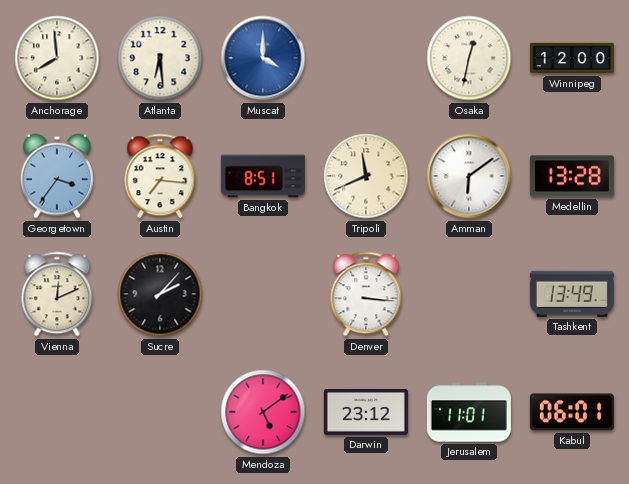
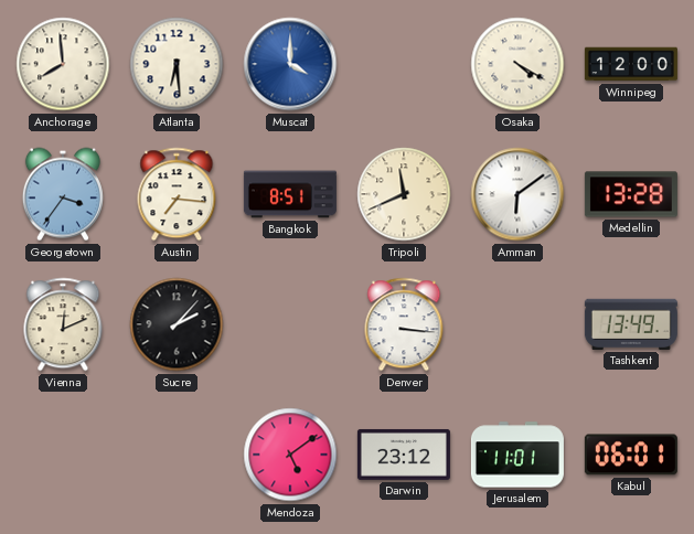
Osaka: 12:32 -> 4:20
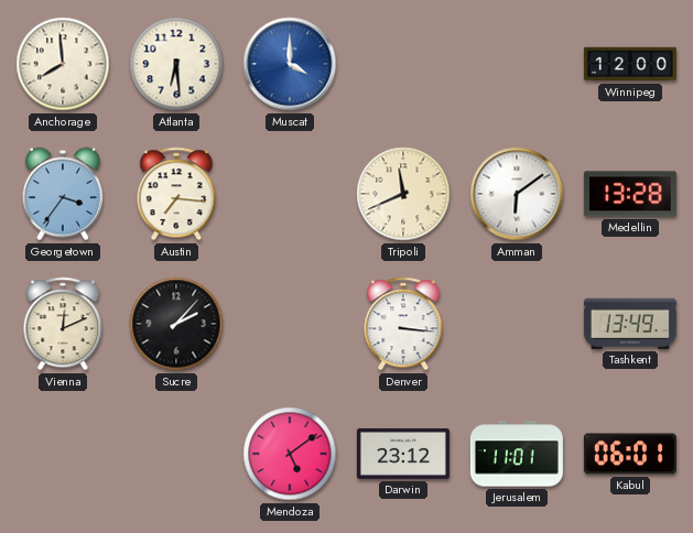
Osaka: 4:20 -> none
Bangkok: 8:51 -> none
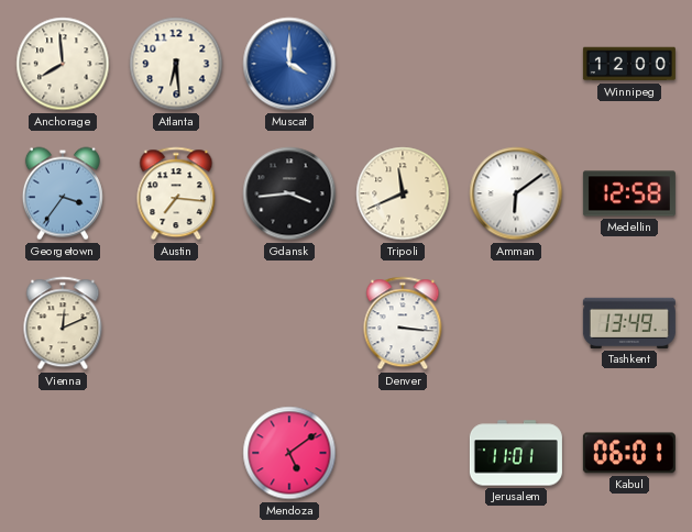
Gdansk: none -> 3:44
Medellin: 13:28 -> 12:58
Sucre: 2:07 -> none
Darwin: 23:12 -> none
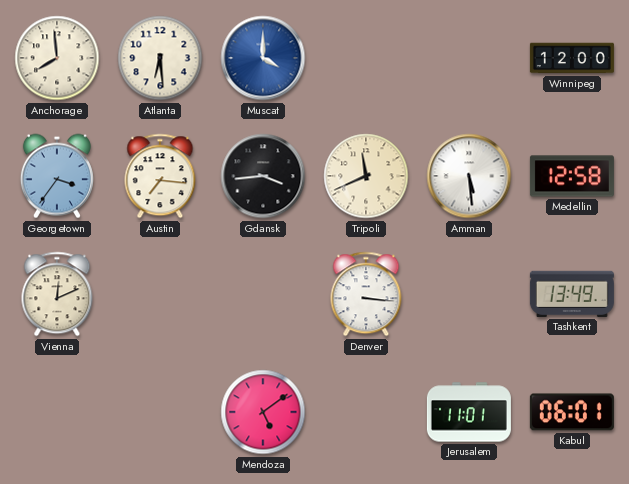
Amman: 6:09 -> 5:29
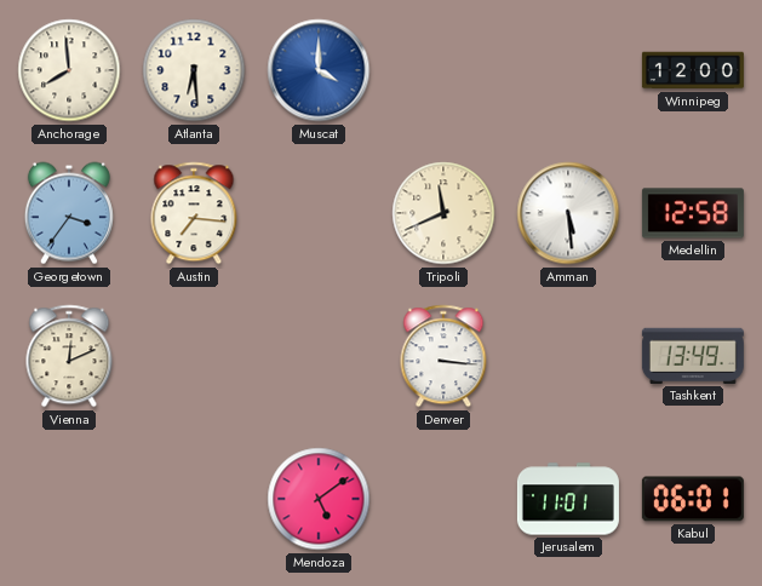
Gdansk: 3:44 -> none
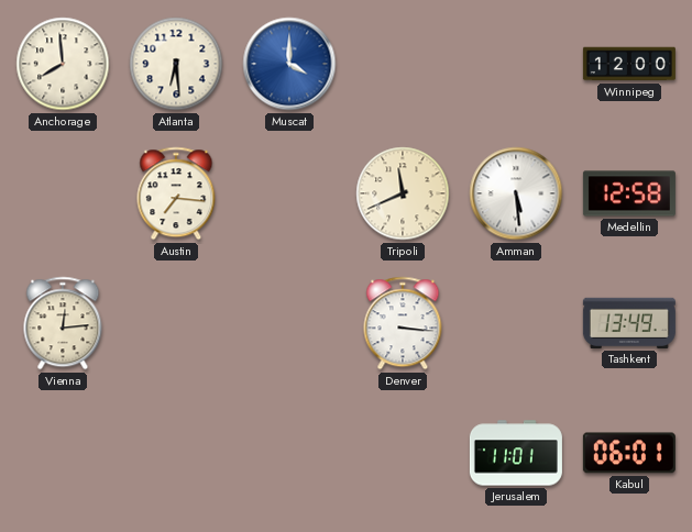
Georgetown: 3:36 -> none
Vienna: 12:11 -> 12:14
Mendoza: 5:09 -> none
